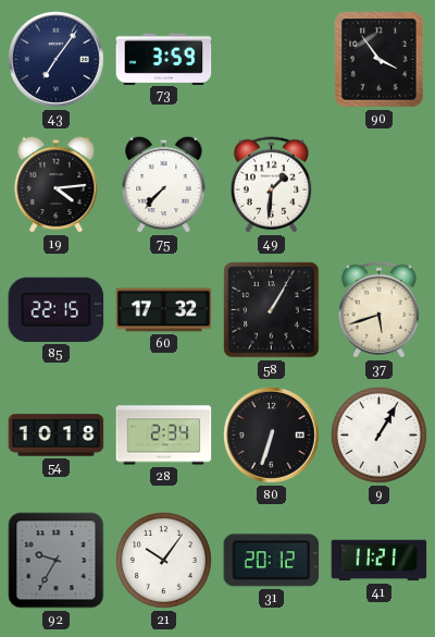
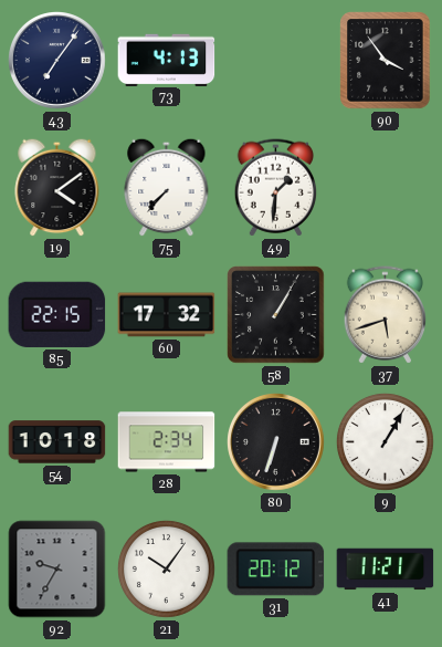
73: 3:59 -> 4:13
19: 4:14 -> 4:09
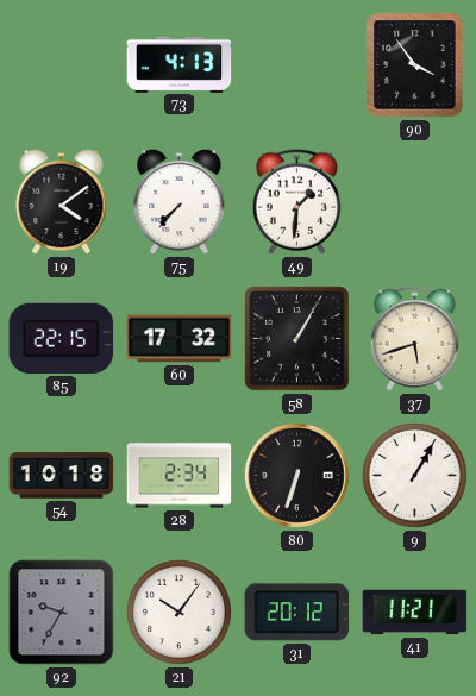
43: 7:06 -> none
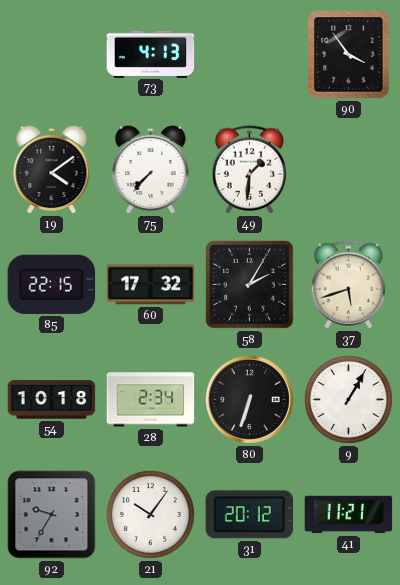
58: 1:05 -> 2:05
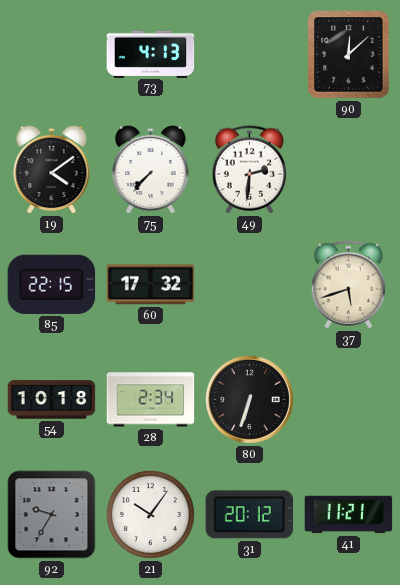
90: 3:54 -> 12:08
49: 1:31 -> 2:31
58: 2:05 -> none
9: 1:05 -> none
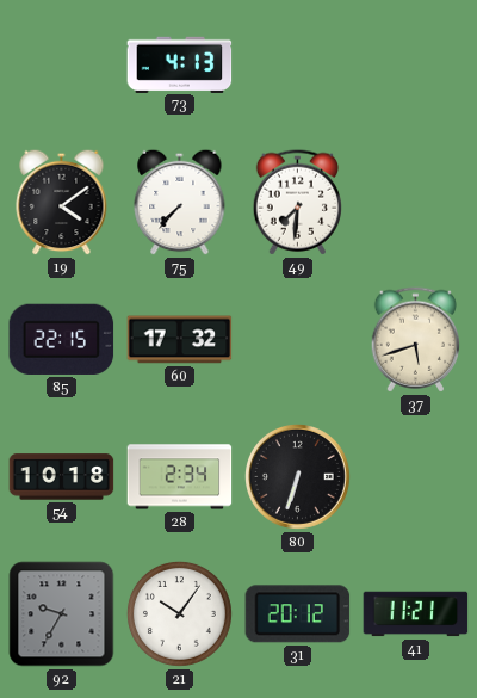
90: 12:08 -> none
49: 2:31 -> 7:31
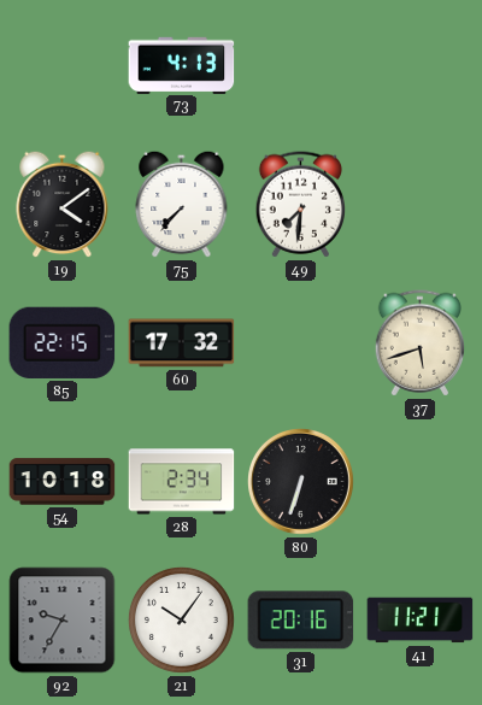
31: 20:12 -> 20:16
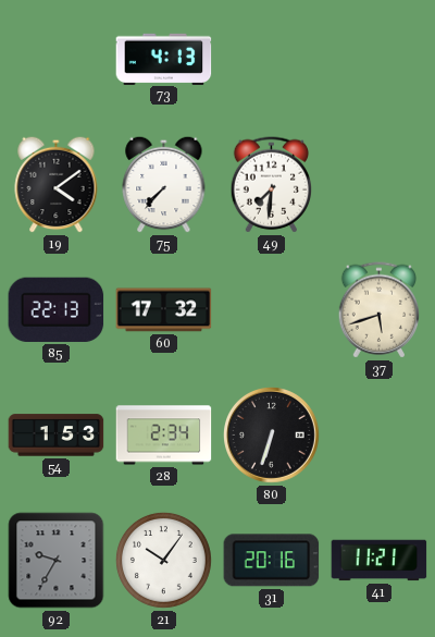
85: 22:15 -> 22:13
54: 10:18 -> 1:53
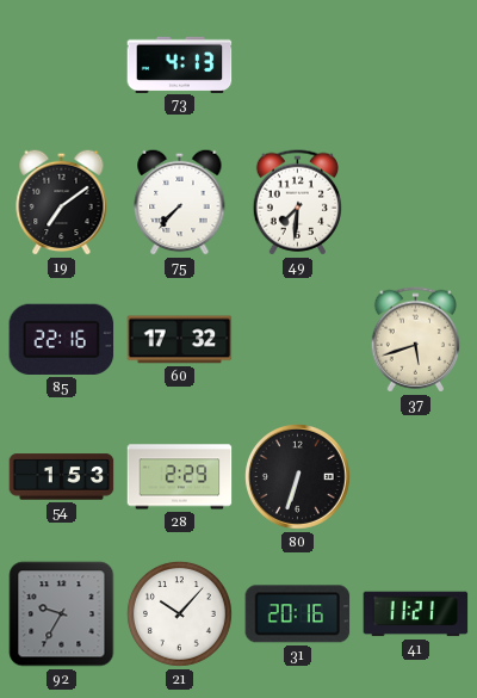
19: 4:09 -> 7:09
85: 22:13 -> 22:16
28: 2:34 -> 2:29
21: 10:06 -> 10:07
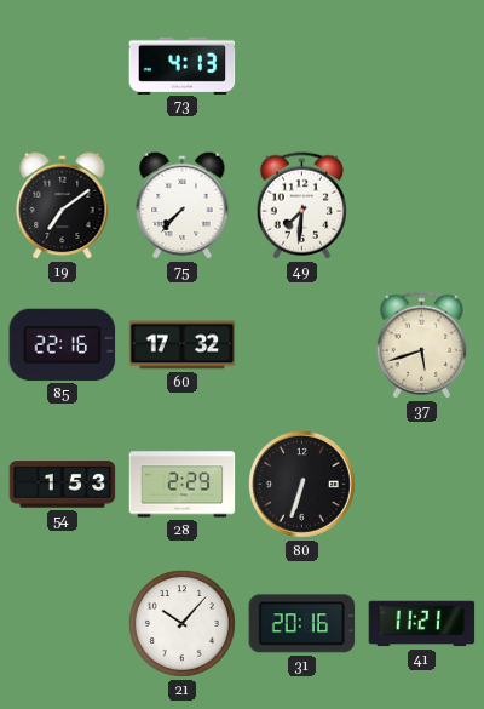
92: 9:35 -> none
